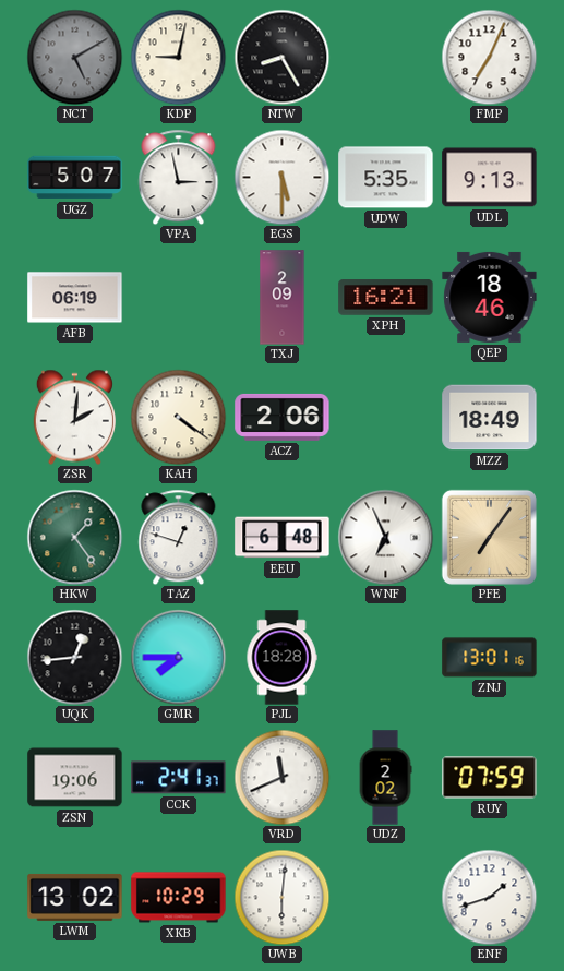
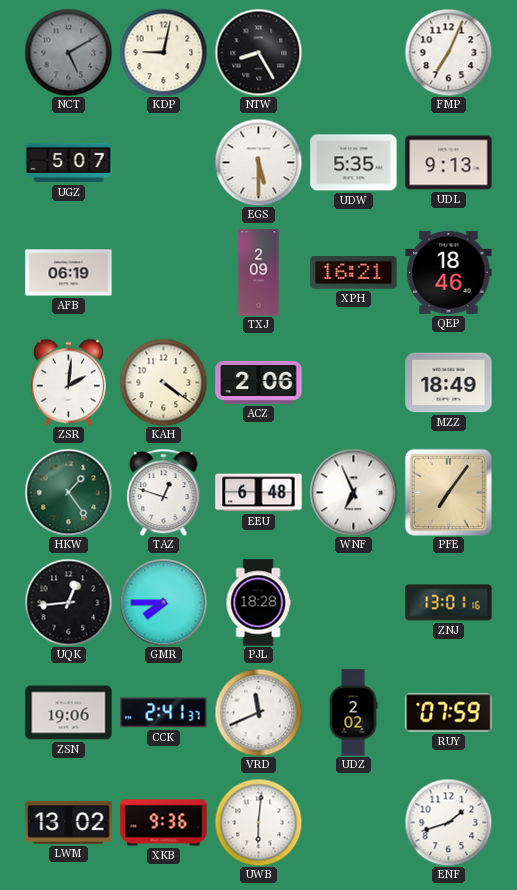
VPA: 2:58 -> none
XKB: 10:29 -> 9:36
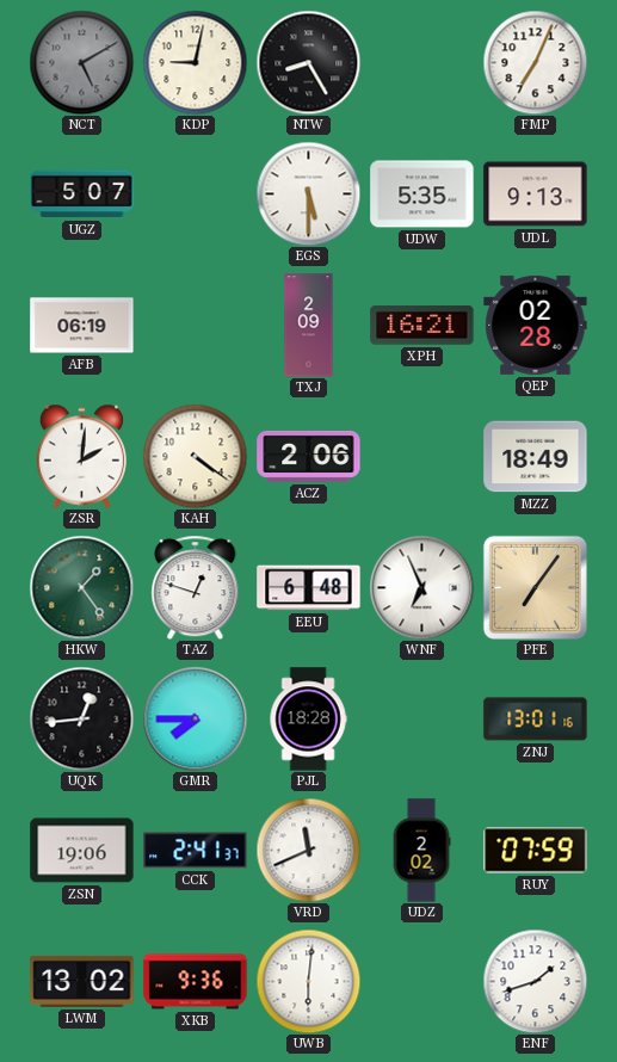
QEP: 18:46 -> 02:28
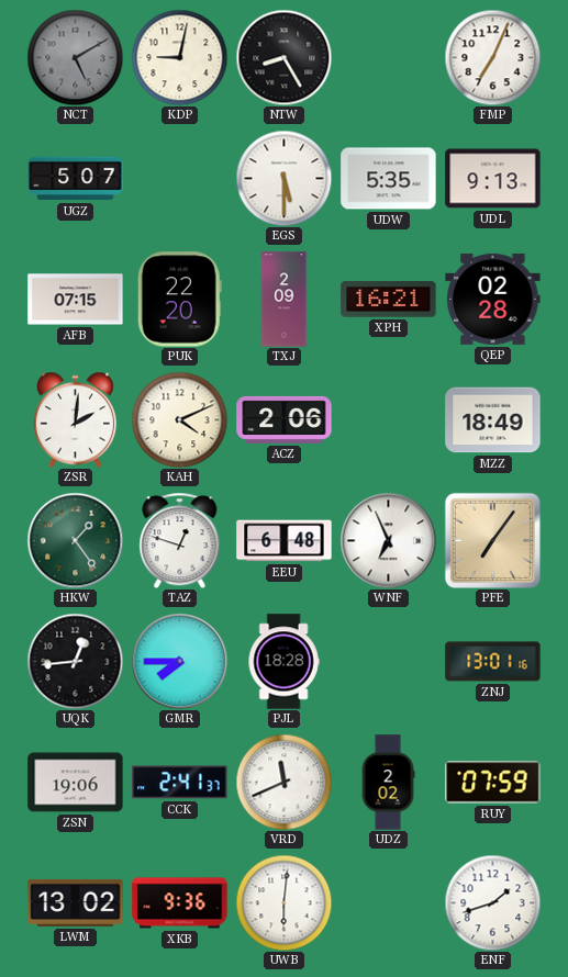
AFB: 06:19 -> 07:15
PUK: none -> 22:20
KAH: 4:21 -> 4:11
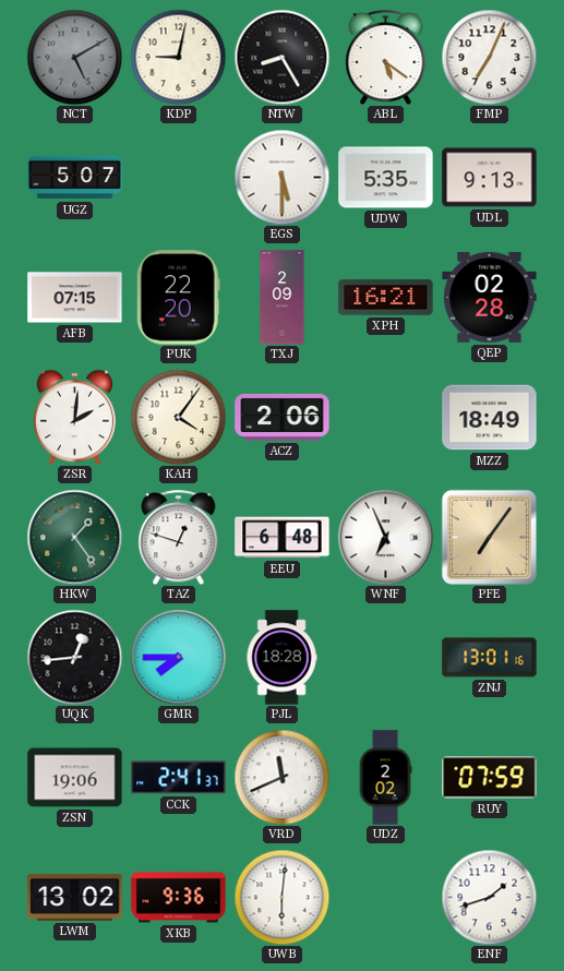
ABL: none -> 5:21
KAH: 4:11 -> 4:06
